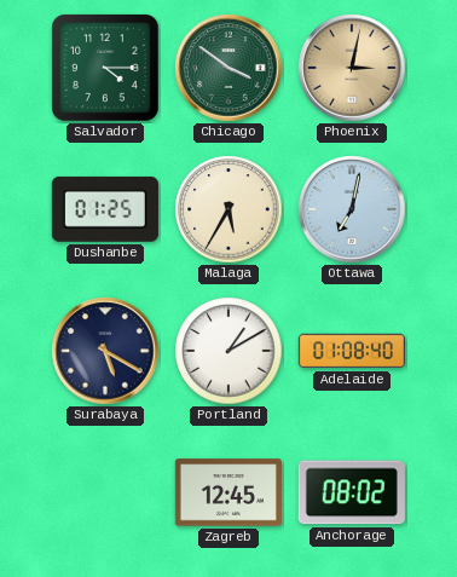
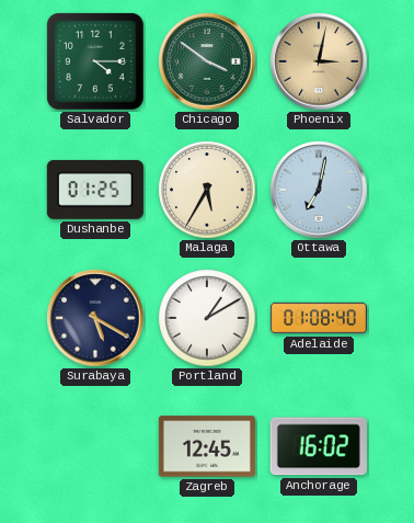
Anchorage: 08:02 -> 16:02
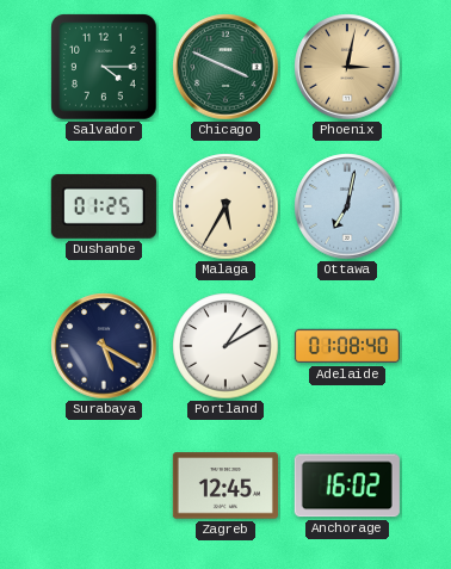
Chicago: 3:51 -> 3:49
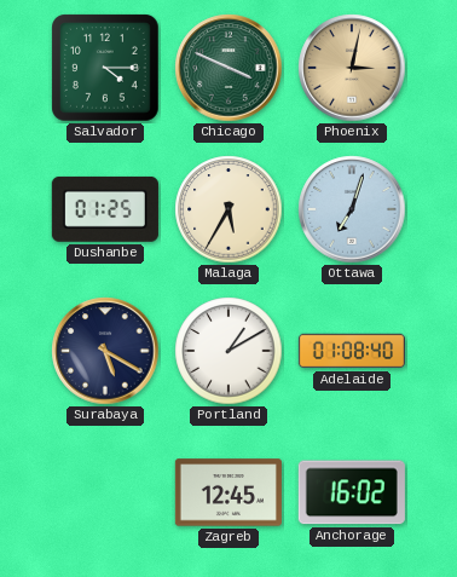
Ottawa: 7:02 -> 7:03
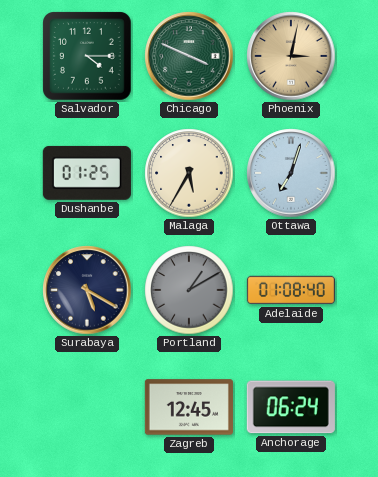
Portland dial: white -> grey
Anchorage: 16:02 -> 06:24
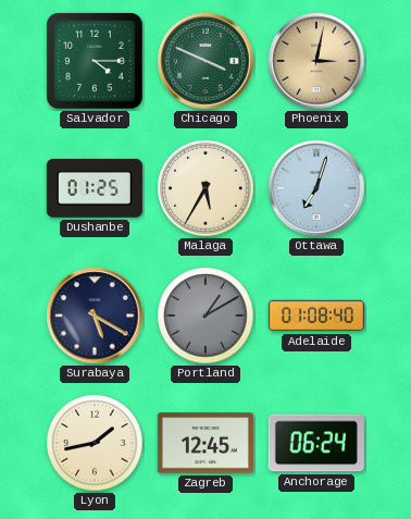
Lyon: none -> 1:43
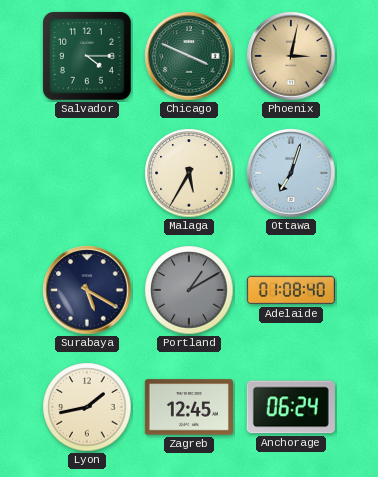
Dushanbe: 01:25 -> none
